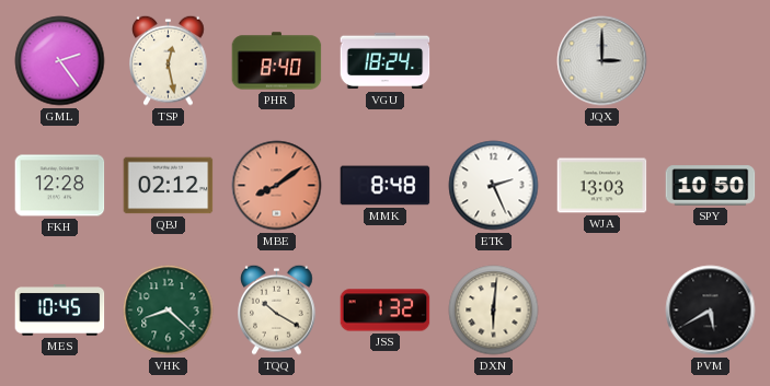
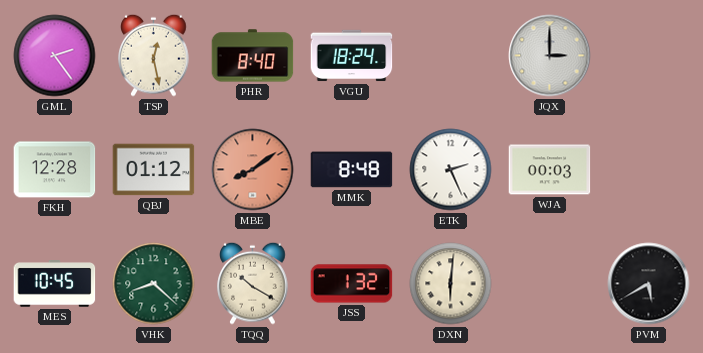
QBJ: 02:12 -> 01:12
WJA: 13:03 -> 00:03
SPY: 10:50 -> none
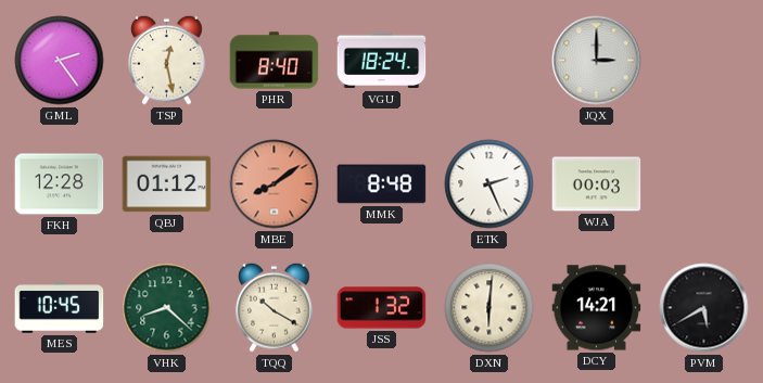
DCY: none -> 14:21
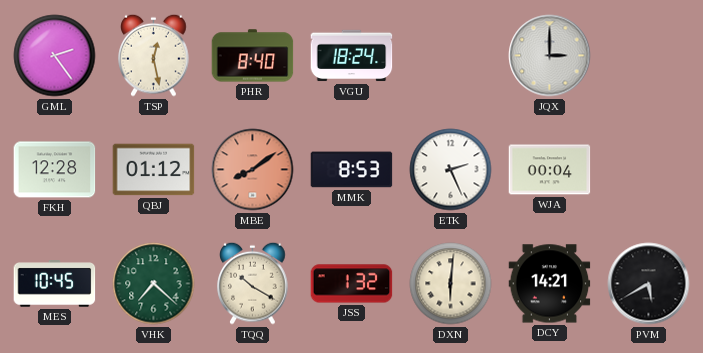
MMK: 8:48 -> 8:53
WJA: 00:03 -> 00:04
VHK: 8:22 -> 7:22
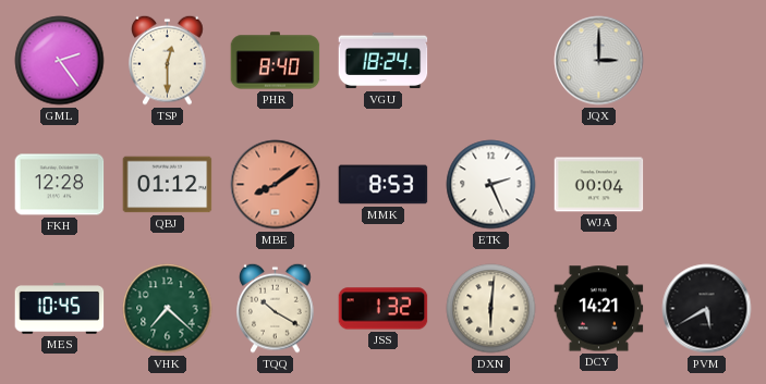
TSP: 12:28 -> 12:30
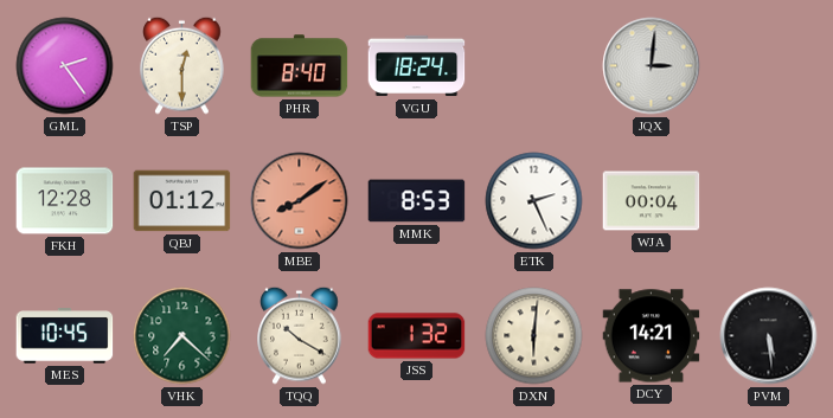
JQX: 3:00 -> 3:01
PVM: 5:40 -> 5:29
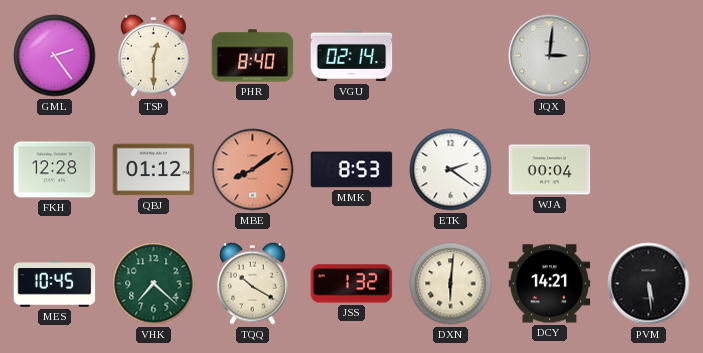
VGU: 18:24 -> 02:14
ETK: 2:26 -> 2:21
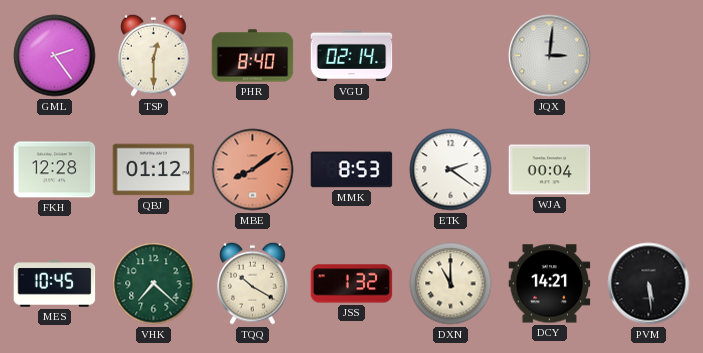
DXN: 6:01 -> 11:00
